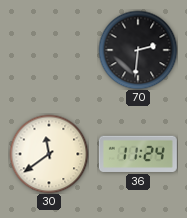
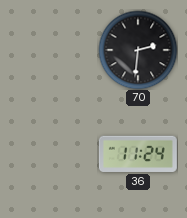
30: 11:39 -> none
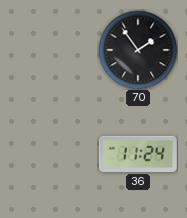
70: 2:31 -> 1:54
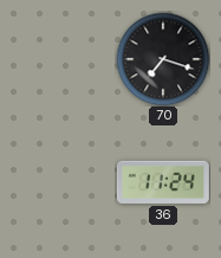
70: 1:54 -> 7:18
